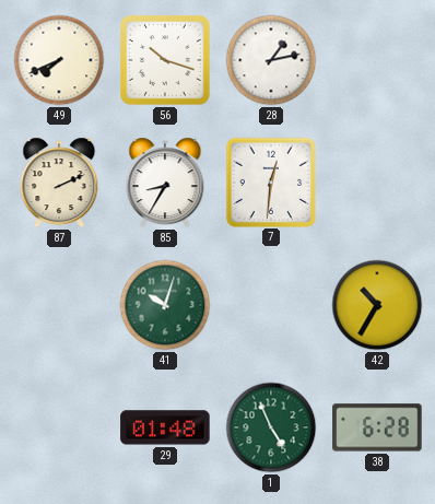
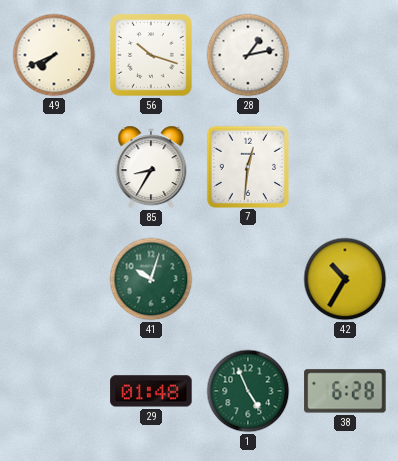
87: 2:11 -> none
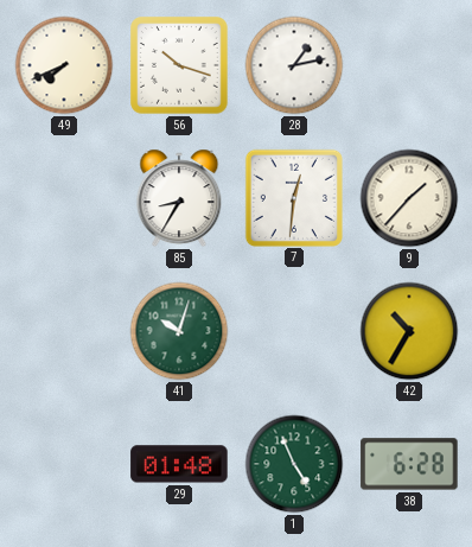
9: none -> 1:37
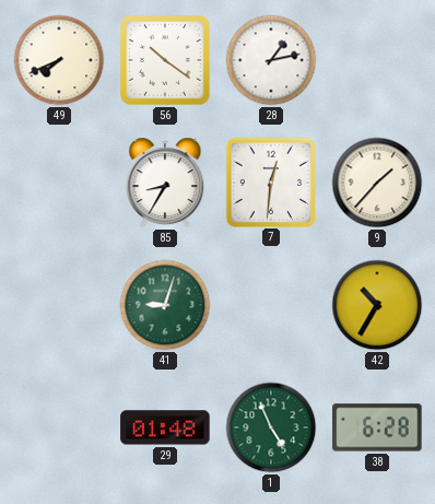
56: 10:18 -> 10:21
41: 10:03 -> 9:03
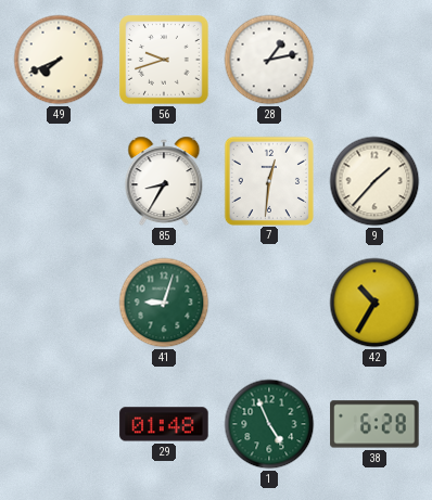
56: 10:21 -> 9:42
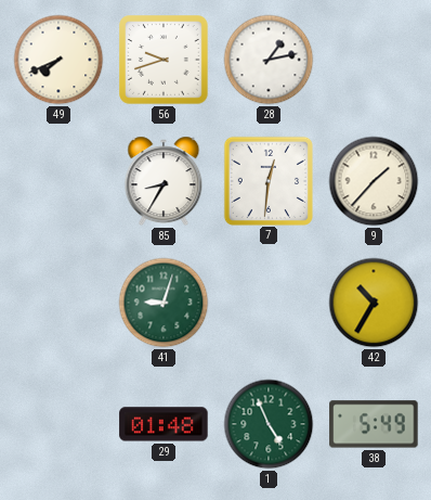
38: 6:28 -> 5:49
